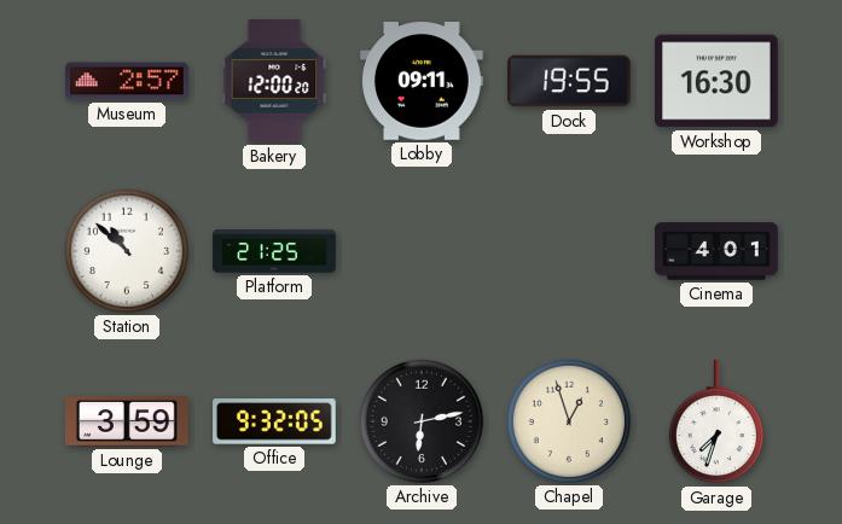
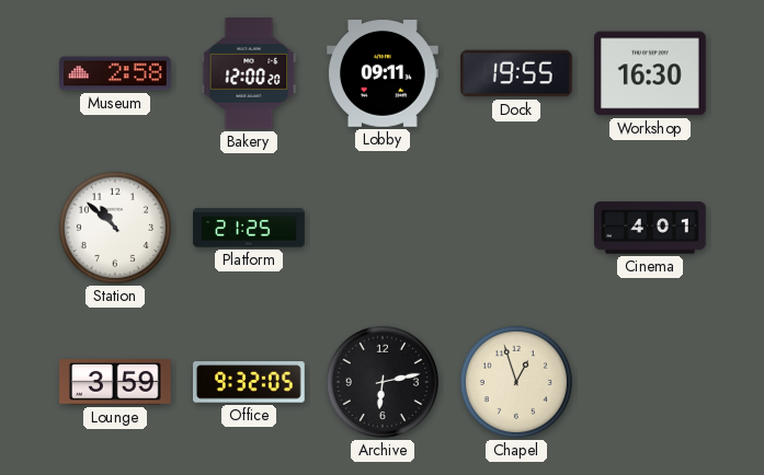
Museum: 2:57 -> 2:58
Garage: 7:33 -> none
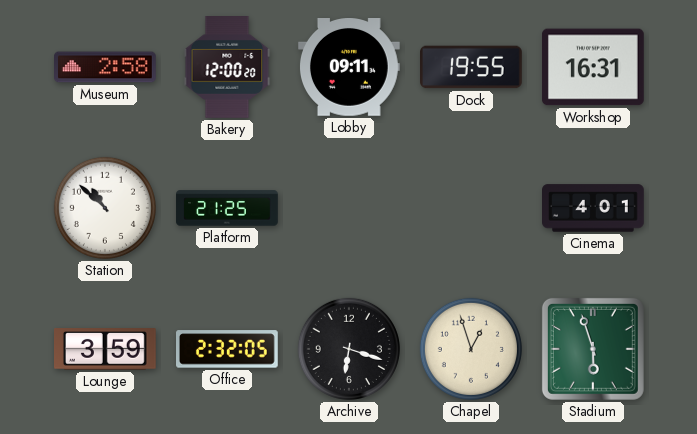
Workshop: 16:30 -> 16:31
Office: 9:32 -> 2:32
Archive: 6:13 -> 6:18
Stadium: none -> 5:57
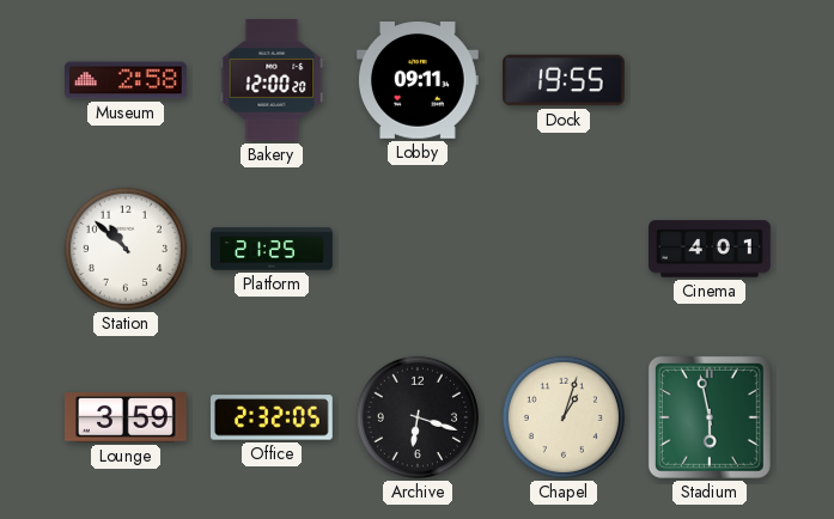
Workshop: 16:31 -> none
Chapel: 12:57 -> 1:03
Stadium: 5:57 -> 5:58
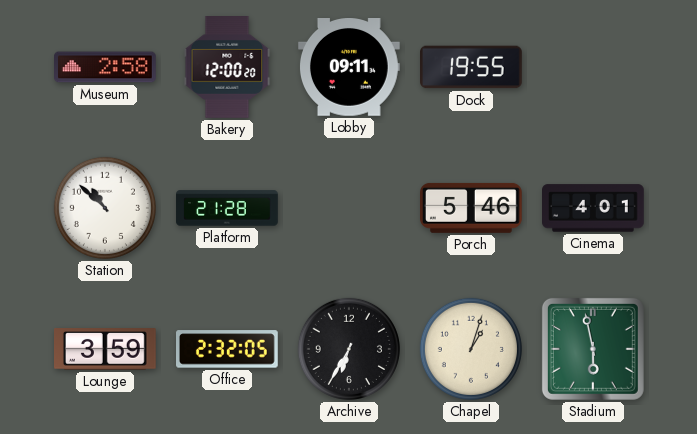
Platform: 21:25 -> 21:28
Porch: none -> 5:46
Archive: 6:18 -> 6:35
